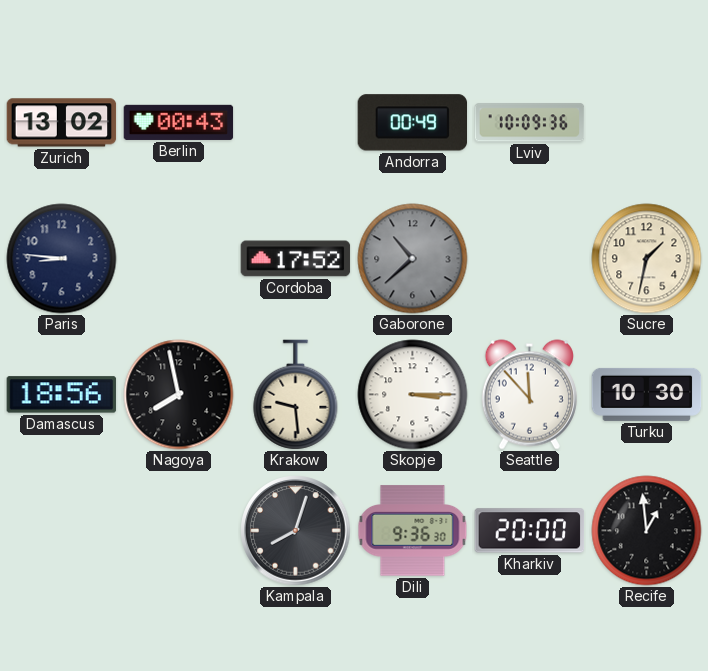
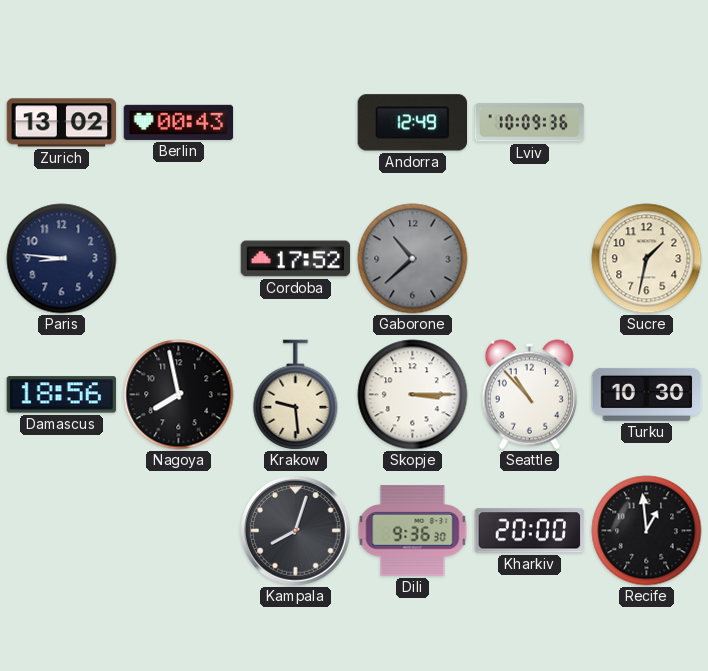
Andorra: 00:49 -> 12:49
Seattle: 11:53 -> 10:53
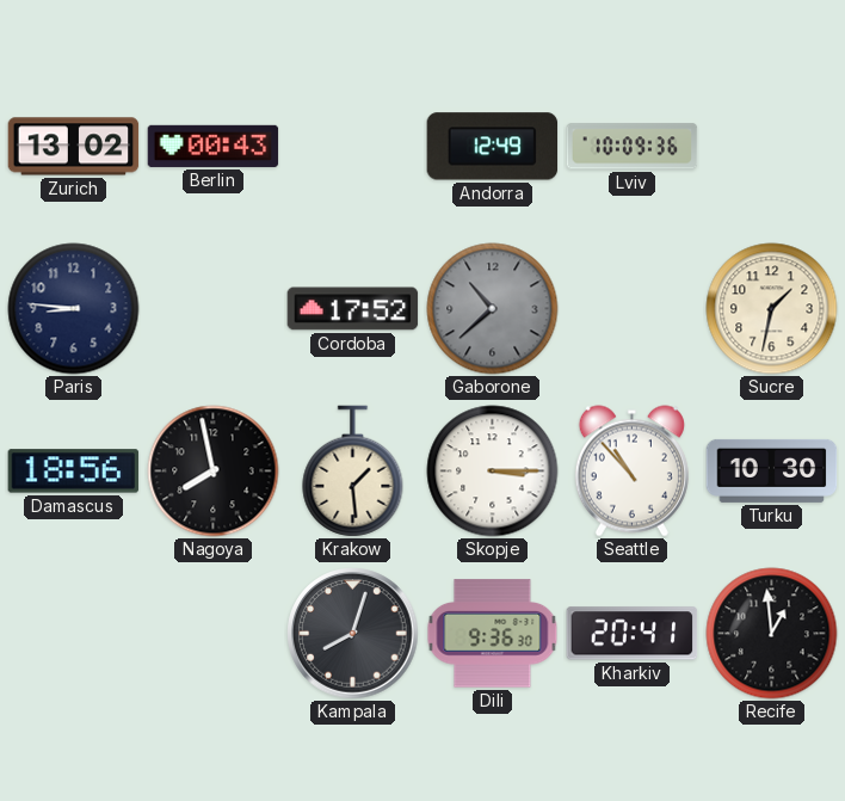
Krakow: 9:29 -> 1:29
Kharkiv: 20:00 -> 20:41
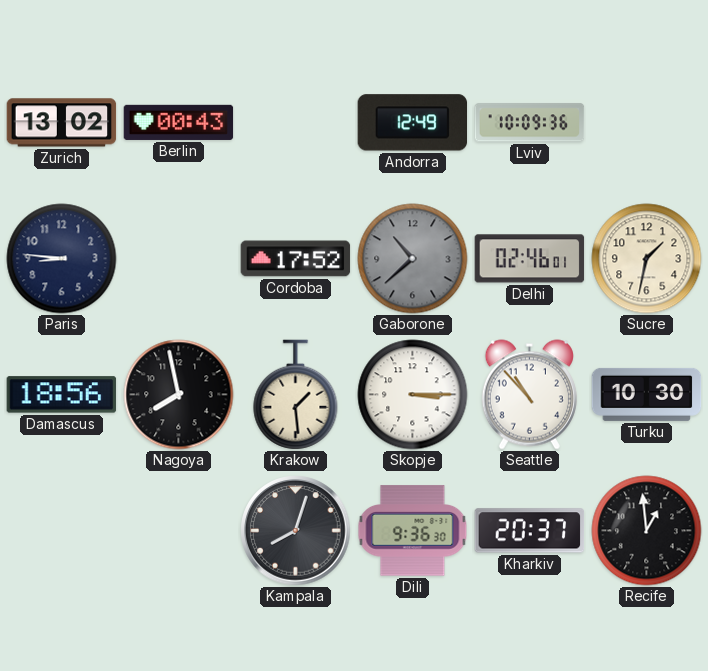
Delhi: none -> 02:46
Kharkiv: 20:41 -> 20:37
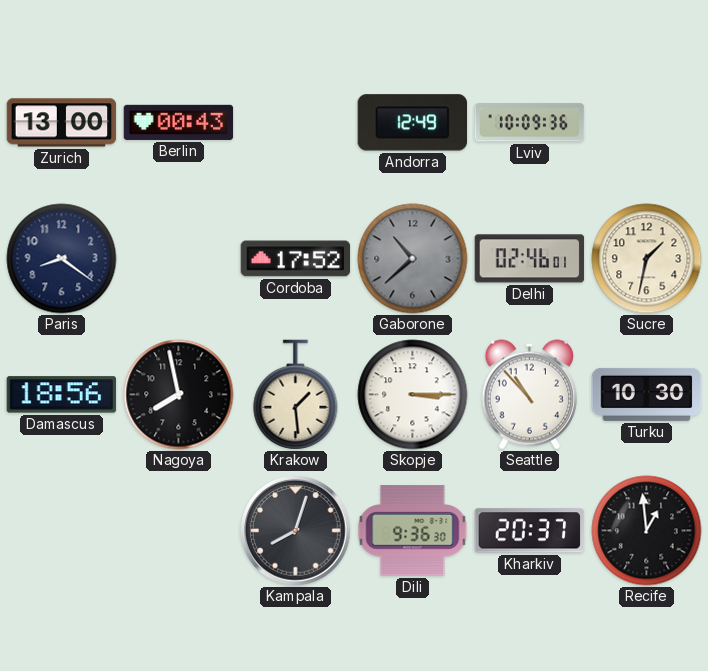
Zurich: 13:02 -> 13:00
Paris: 8:46 -> 8:21
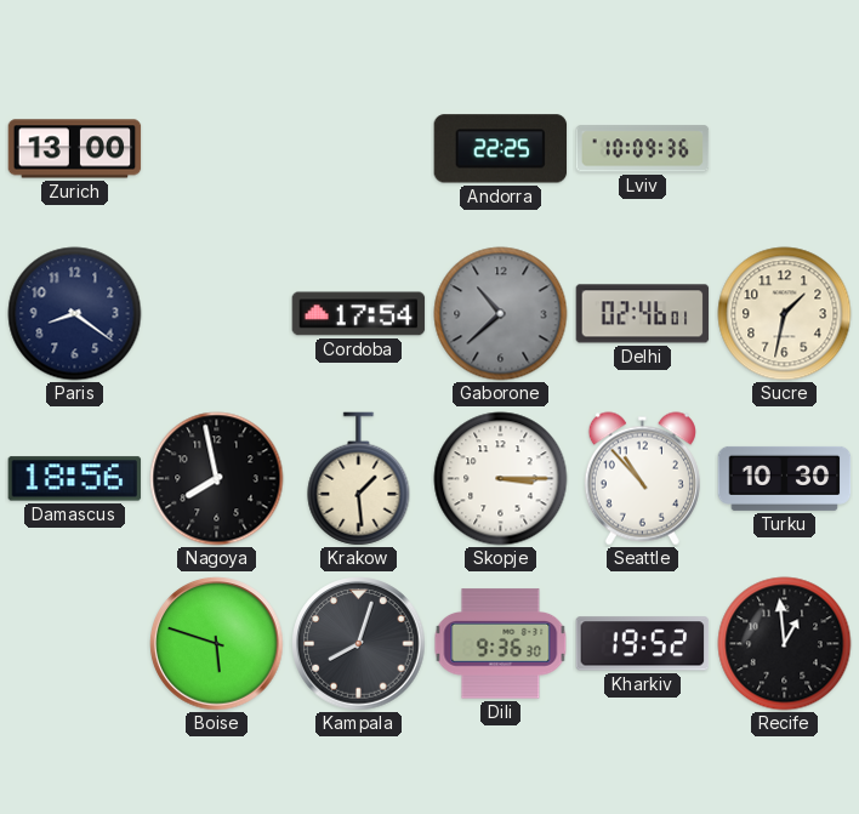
Berlin: 00:43 -> none
Andorra: 12:49 -> 22:25
Cordoba: 17:52 -> 17:54
Boise: none -> 5:48
Kharkiv: 20:37 -> 19:52
